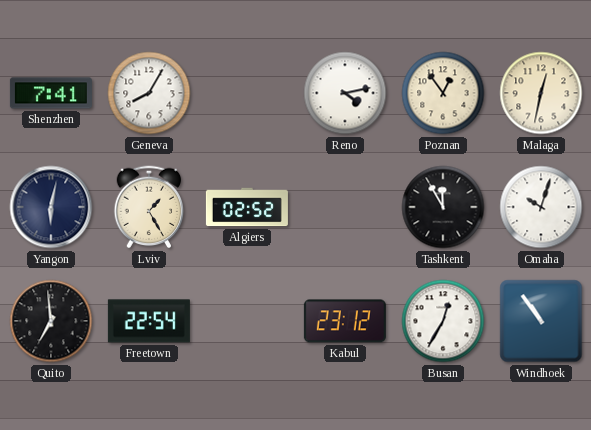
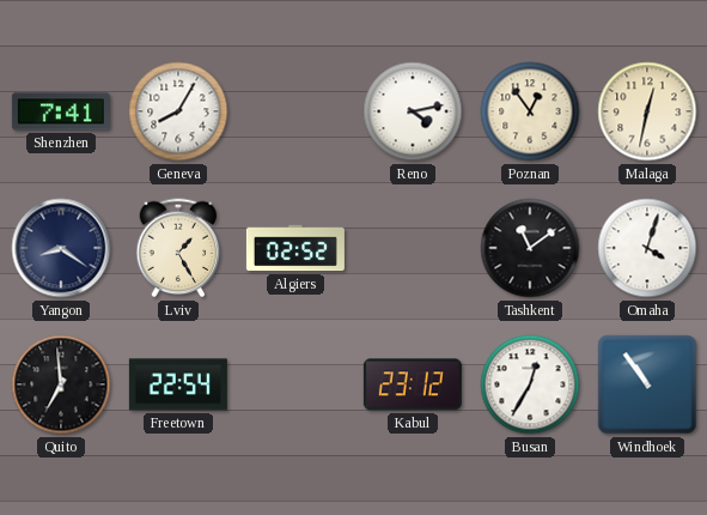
Yangon: 6:02 -> 8:21
Tashkent: 11:55 -> 11:09
Omaha: 10:03 -> 4:03
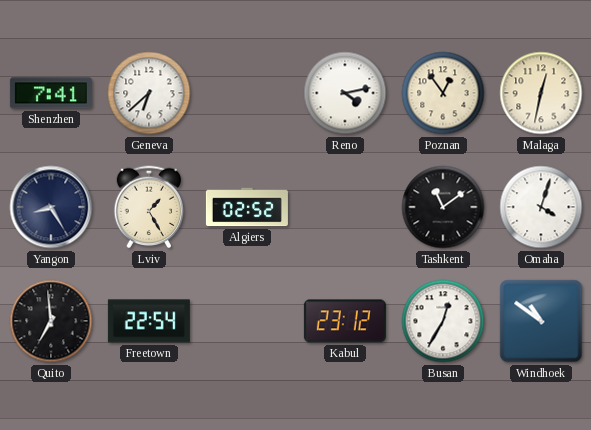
Geneva: 8:05 -> 6:38
Yangon: 8:21 -> 8:25
Windhoek: 10:54 -> 10:51
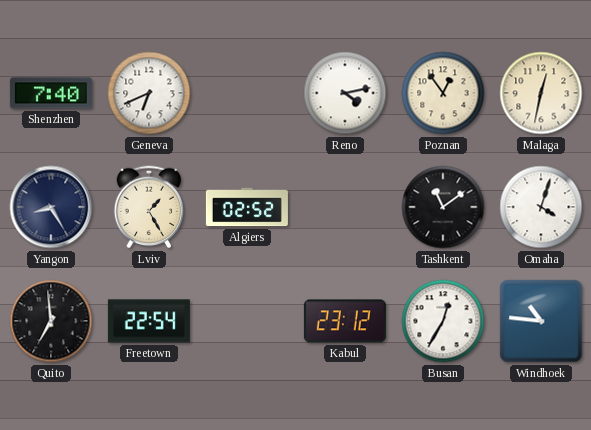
Shenzhen: 7:41 -> 7:40
Geneva: 6:38 -> 6:41
Windhoek: 10:51 -> 10:46
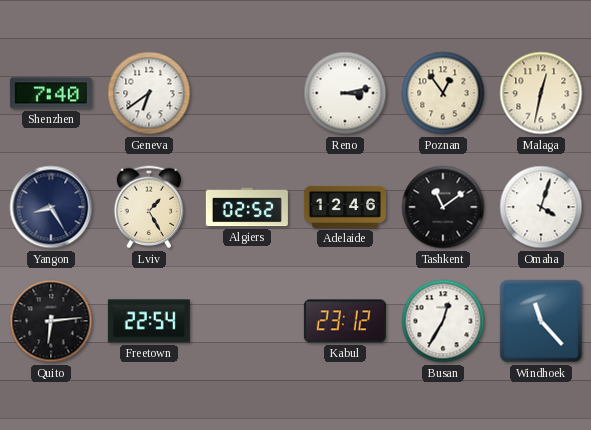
Geneva: 6:41 -> 6:39
Reno: 4:13 -> 3:13
Adelaide: none -> 12:46
Quito: 6:59 -> 6:14
Windhoek: 10:46 -> 11:23
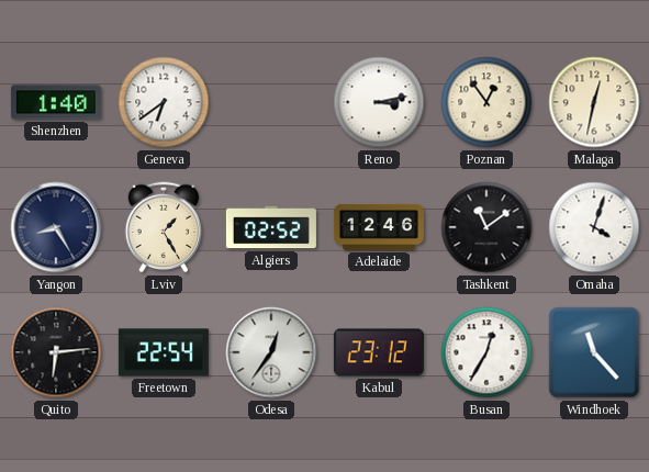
Shenzhen: 7:40 -> 1:40
Odesa: none -> 12:36
